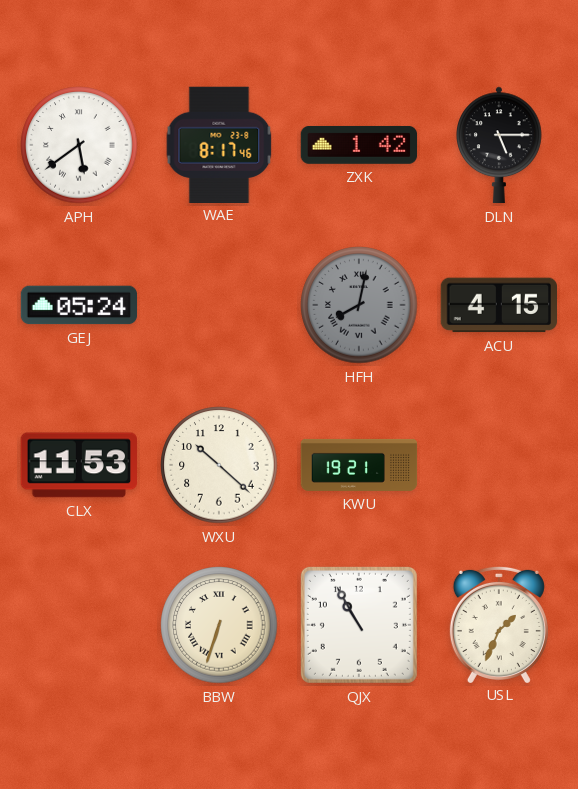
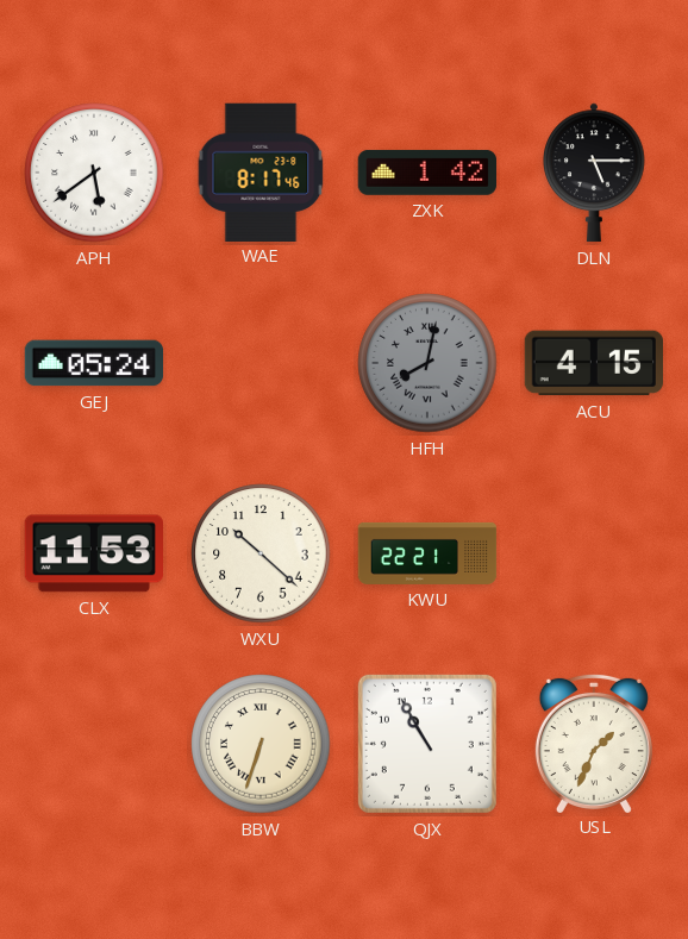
KWU: 19:21 -> 22:21
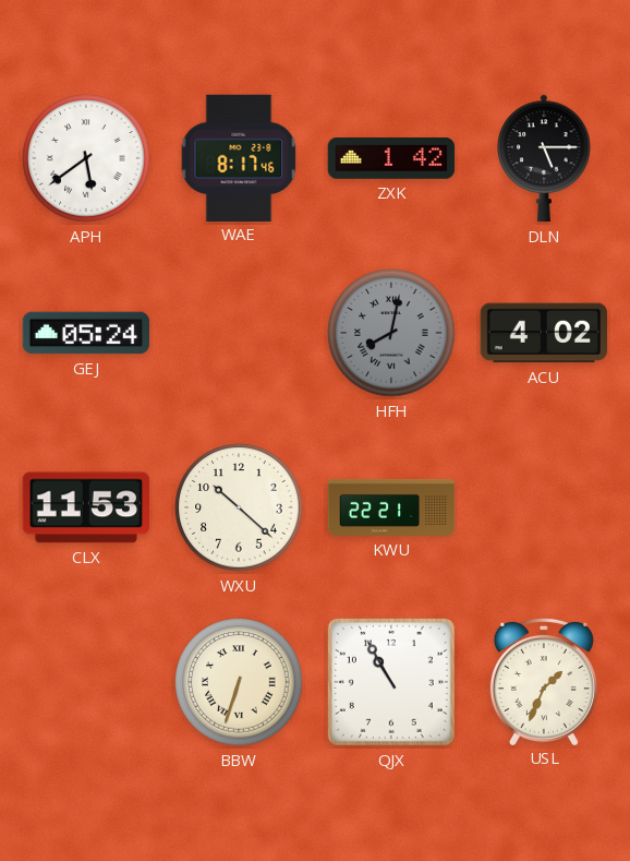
ACU: 4:15 -> 4:02
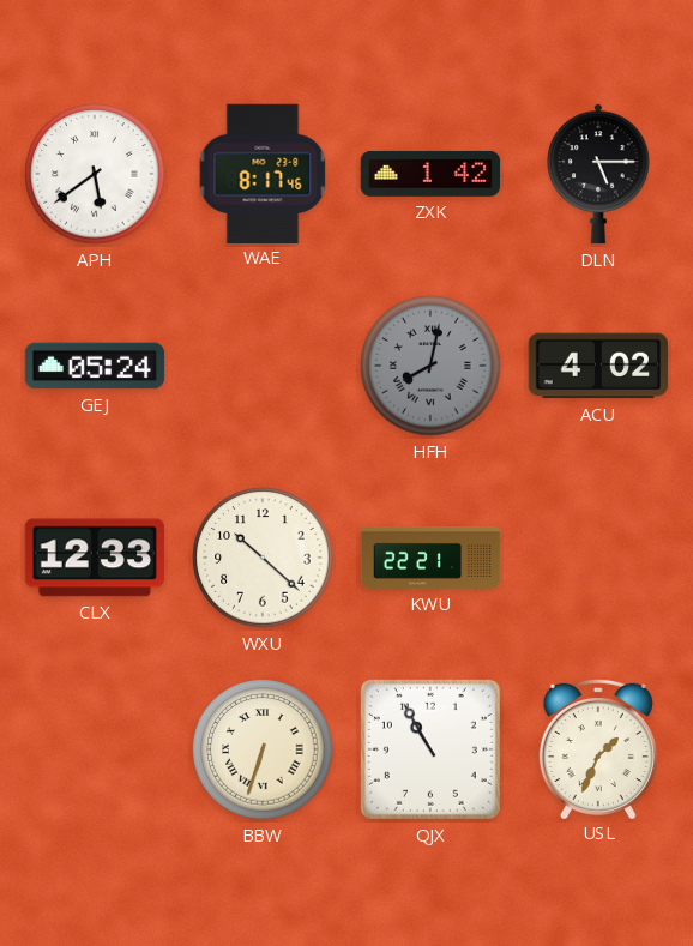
CLX: 11:53 -> 12:33
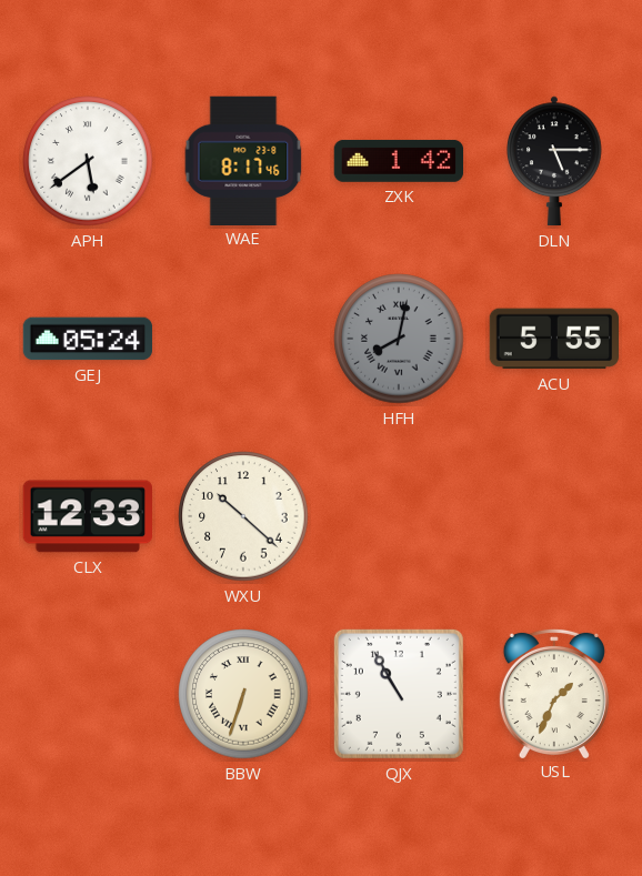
ACU: 4:02 -> 5:55
KWU: 22:21 -> none
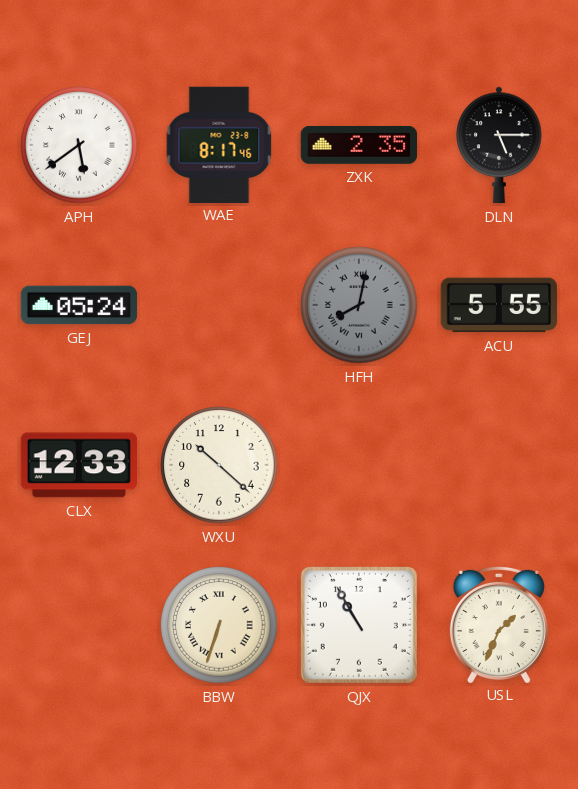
ZXK: 1:42 -> 2:35
